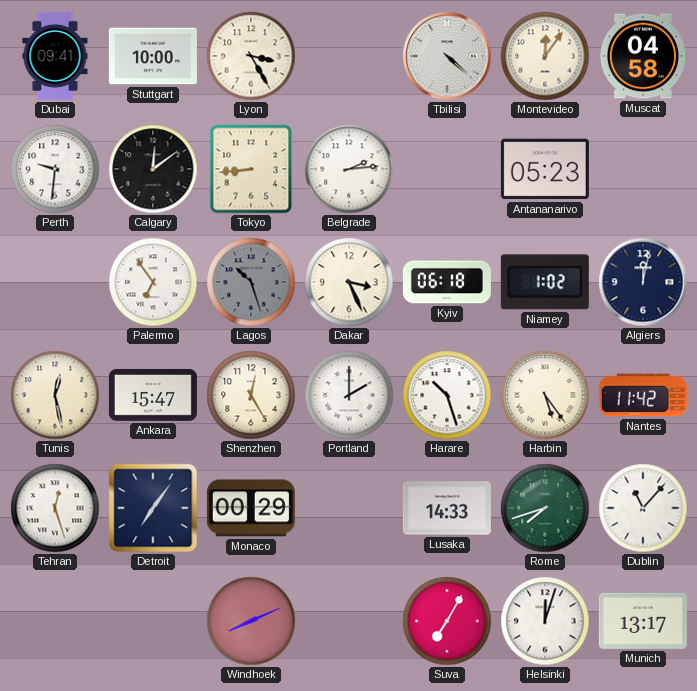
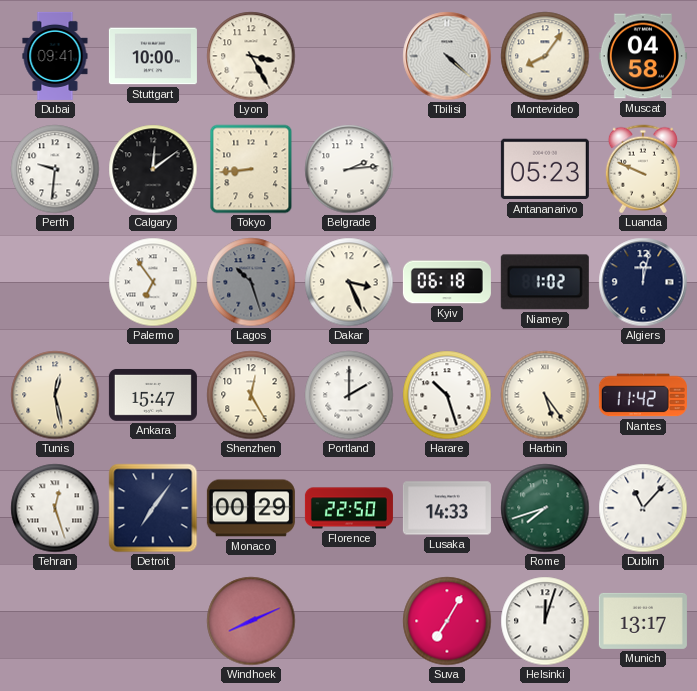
Montevideo: 12:06 -> 8:06
Luanda: none -> 9:49
Florence: none -> 22:50
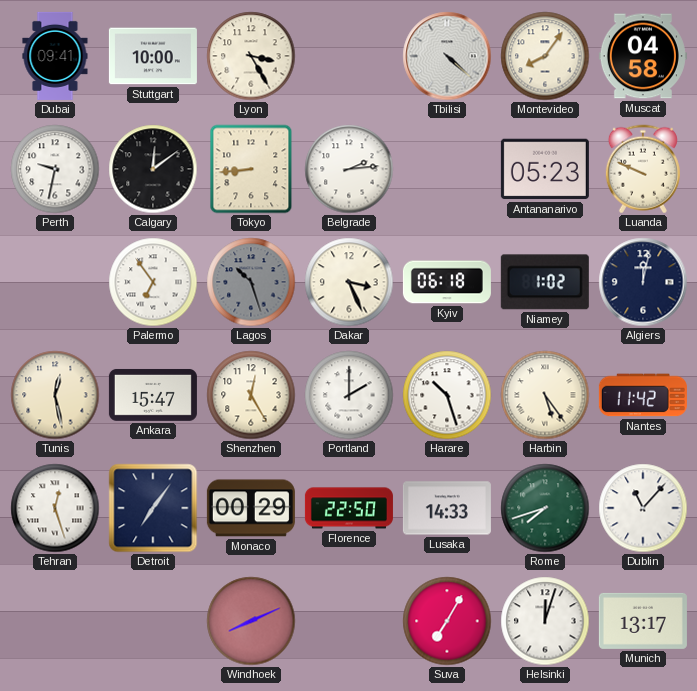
Perth: 9:31 -> 9:32
